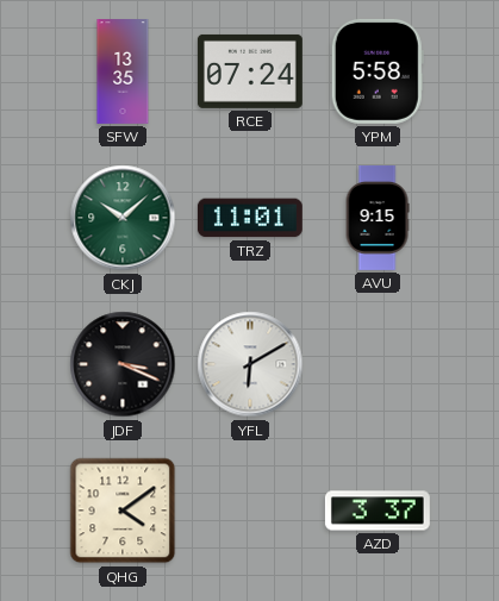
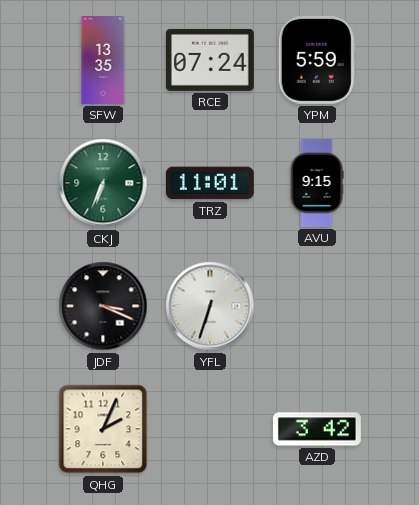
YPM: 5:58 -> 5:59
CKJ: 10:08 -> 6:34
YFL: 6:10 -> 6:33
QHG: 4:09 -> 2:04
AZD: 3:37 -> 3:42
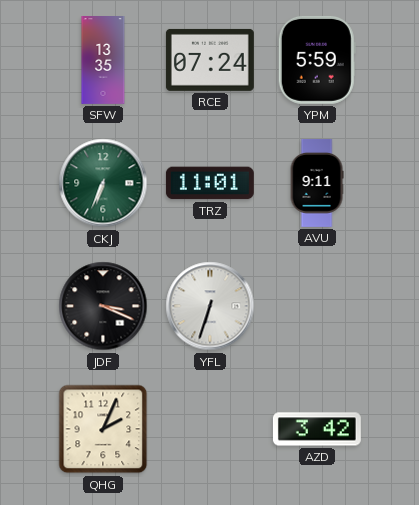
AVU: 9:15 -> 9:11
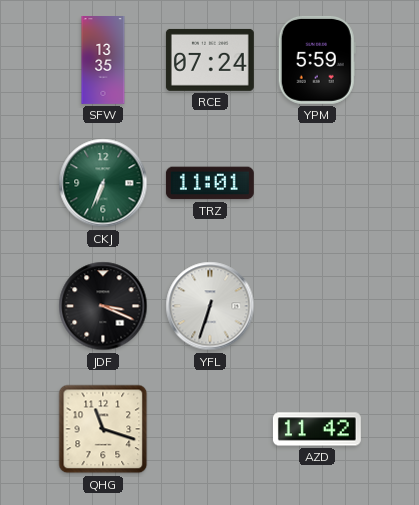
AVU: 9:11 -> none
QHG: 2:04 -> 11:18
AZD: 3:42 -> 11:42
